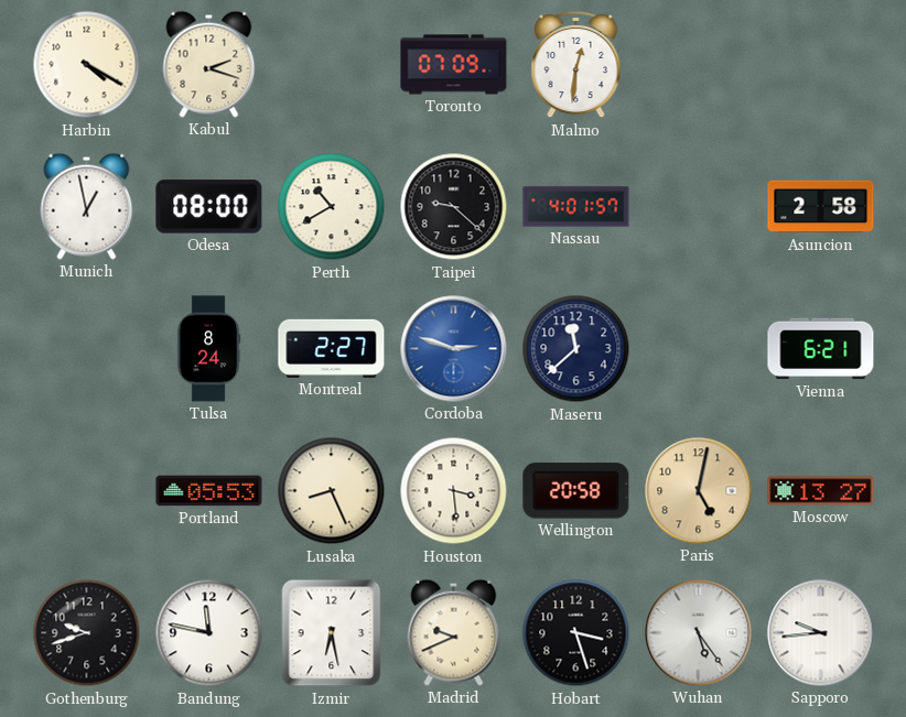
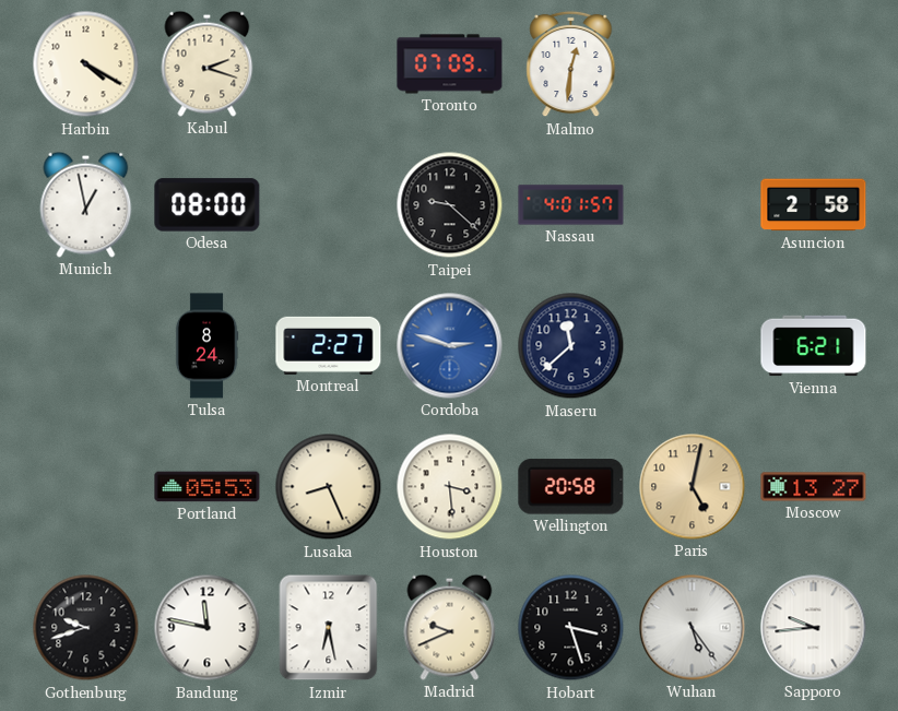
Perth: 10:40 -> none
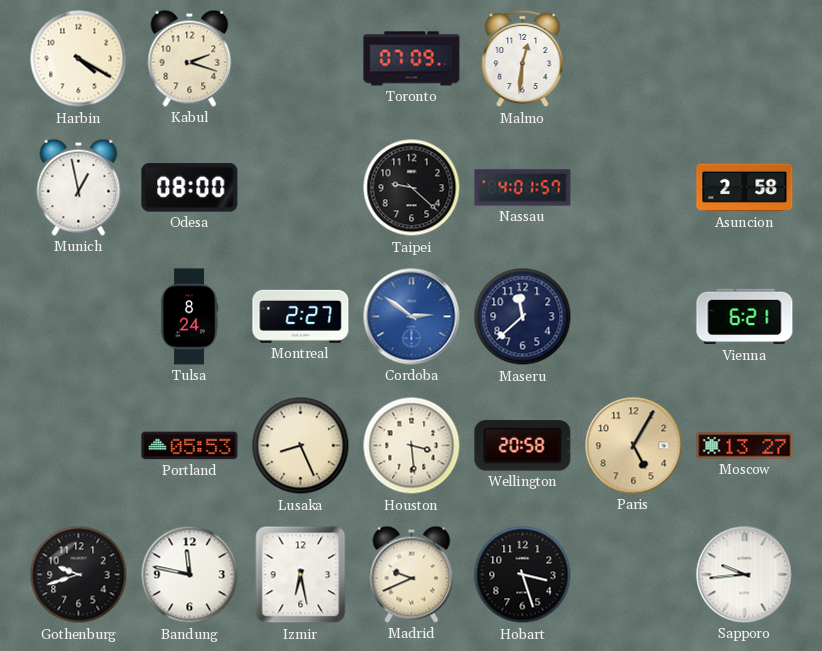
Cordoba: 2:48 -> 2:51
Paris: 5:02 -> 5:05
Wuhan: 5:24 -> none
